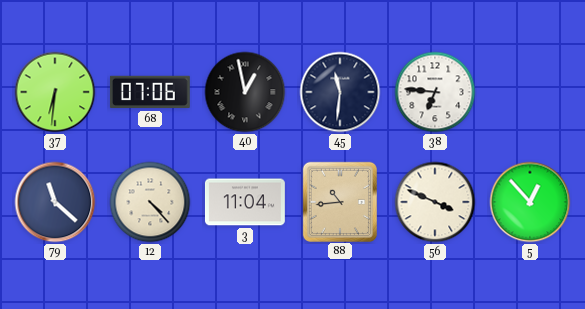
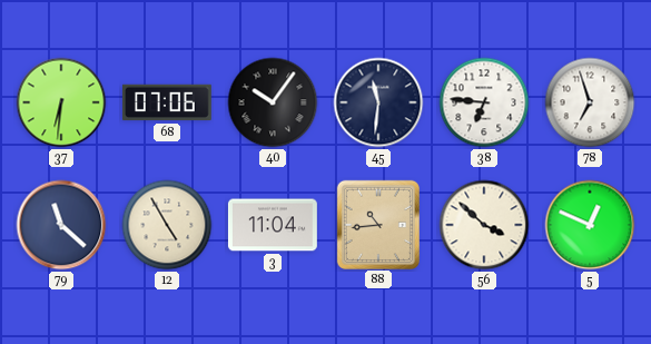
40: 12:58 -> 10:06
78: none -> 6:57
12: 4:23 -> 4:55
56: 3:49 -> 3:52
5: 12:53 -> 12:49
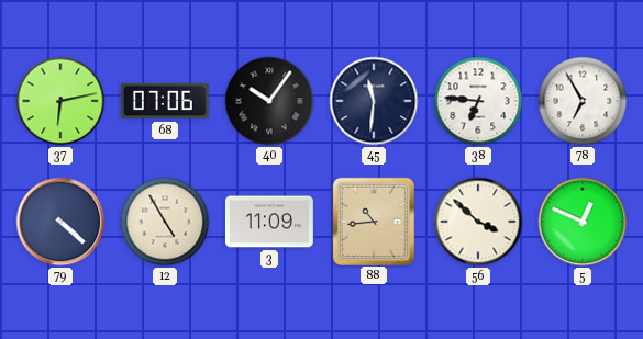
37: 6:31 -> 6:13
78: 6:57 -> 6:55
79: 11:22 -> 4:22
3: 11:04 -> 11:09
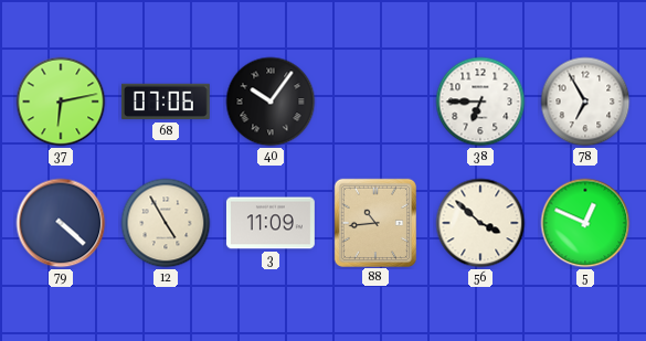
45: 11:31 -> none
38: 6:46 -> 6:45
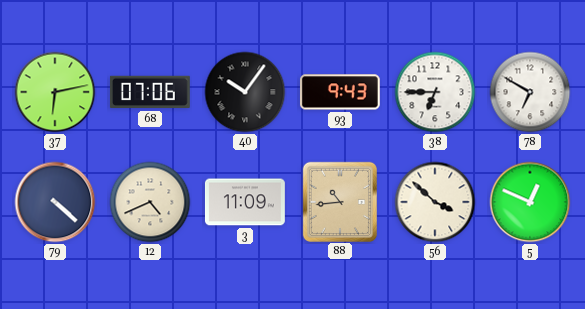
93: none -> 9:43
78: 6:55 -> 6:50
12: 4:55 -> 4:41
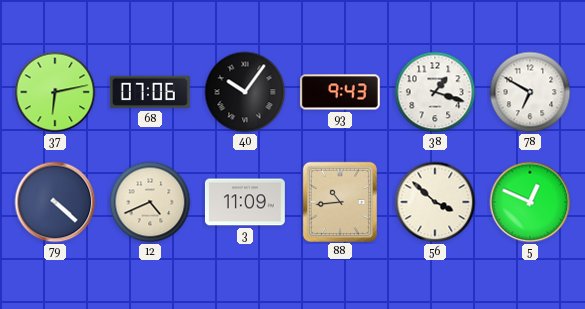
38: 6:45 -> 1:18
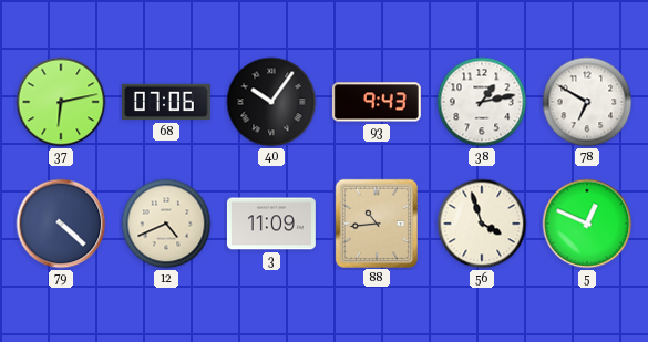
38: 1:18 -> 1:13
56: 3:52 -> 3:57
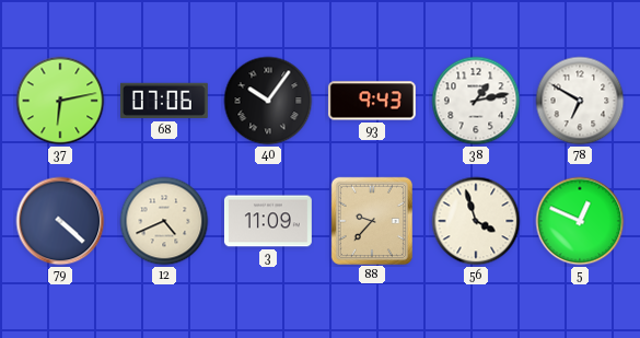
88: 10:44 -> 9:37
